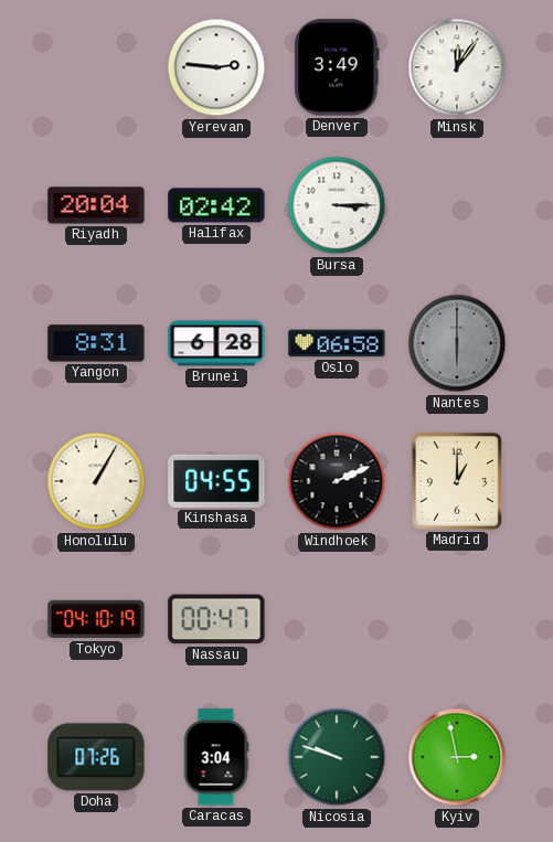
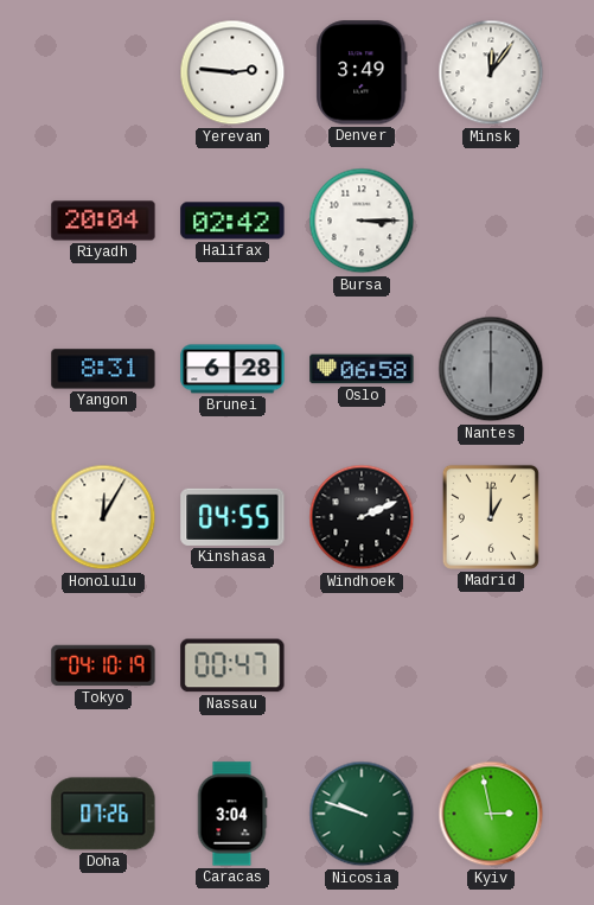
Honolulu: 1:05 -> 12:05
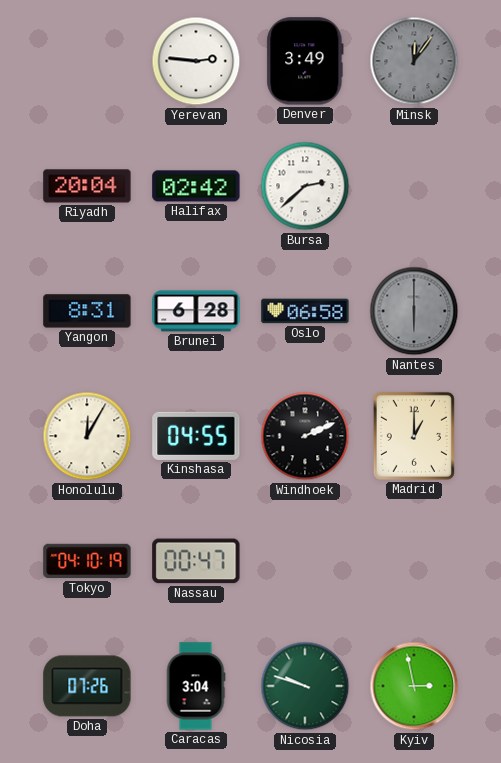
Minsk dial: white -> grey
Bursa: 3:15 -> 2:38
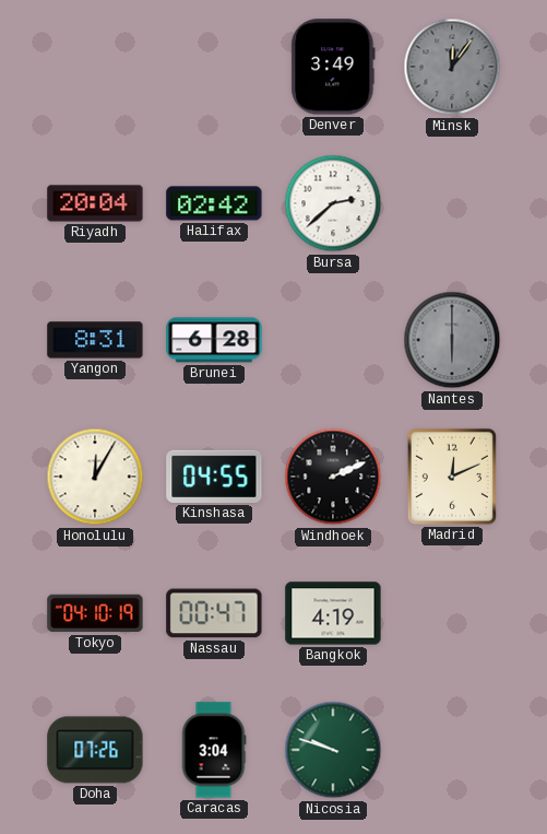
Yerevan: 2:46 -> none
Oslo: 06:58 -> none
Madrid: 1:00 -> 12:11
Bangkok: none -> 4:19
Kyiv: 2:58 -> none
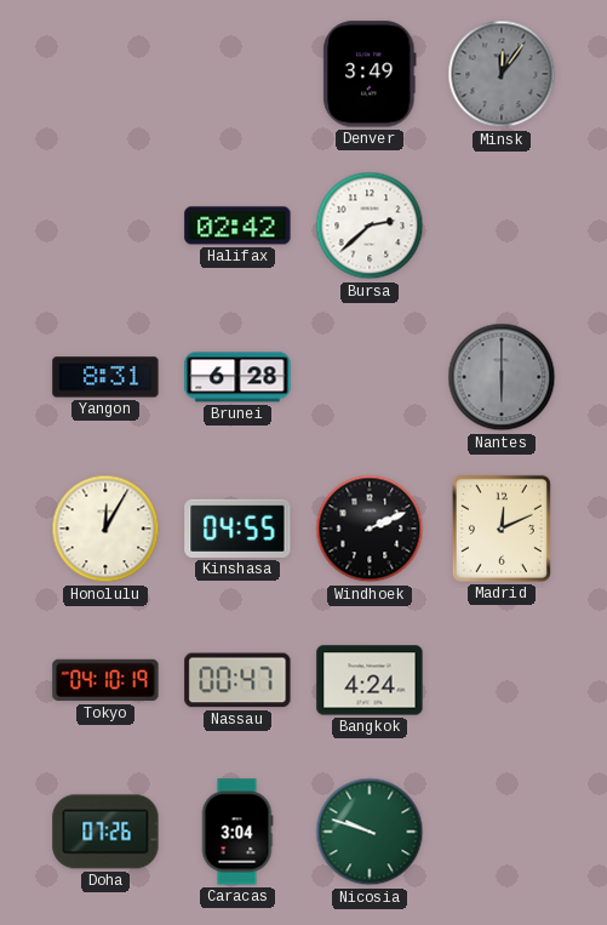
Riyadh: 20:04 -> none
Bangkok: 4:19 -> 4:24
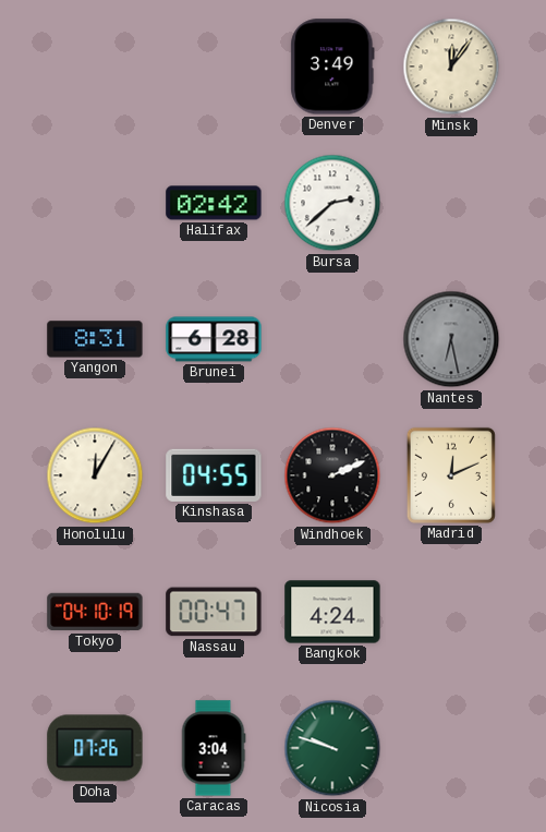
Minsk dial: grey -> cream
Nantes: 6:00 -> 6:28
